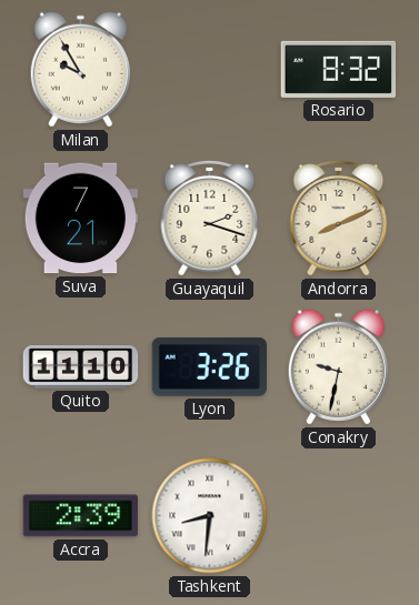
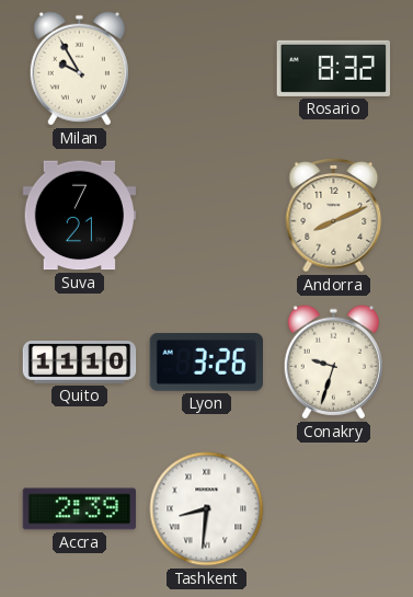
Guayaquil: 2:18 -> none
Conakry: 9:32 -> 9:33
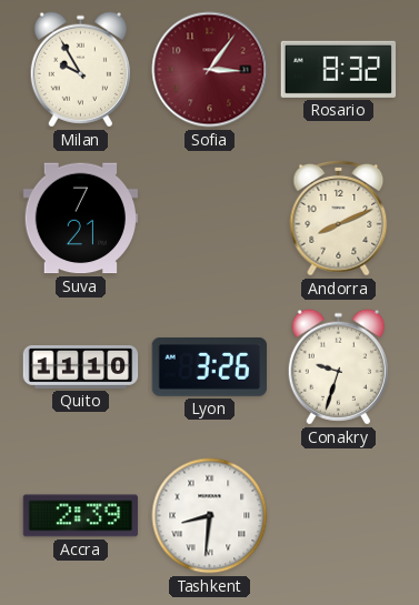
Sofia: none -> 3:06
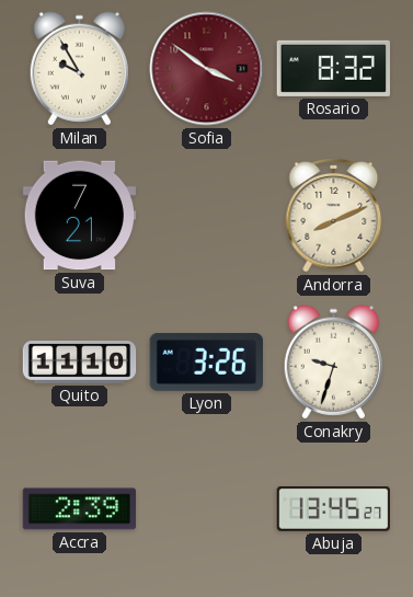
Sofia: 3:06 -> 3:51
Tashkent: 8:31 -> none
Abuja: none -> 13:45
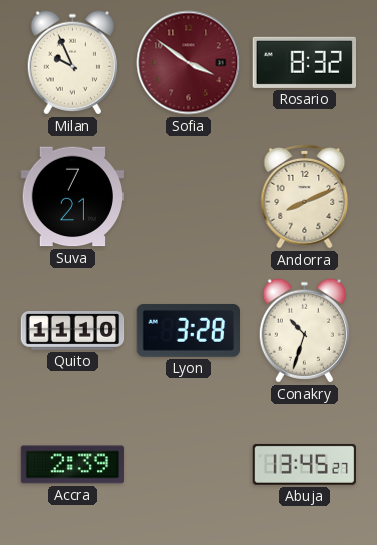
Milan: 9:55 -> 9:56
Lyon: 3:26 -> 3:28
Conakry: 9:33 -> 10:33
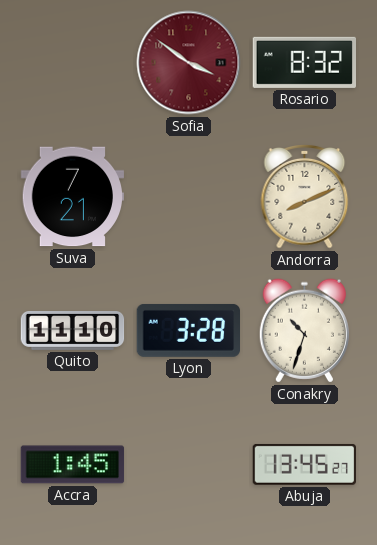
Milan: 9:56 -> none
Accra: 2:39 -> 1:45
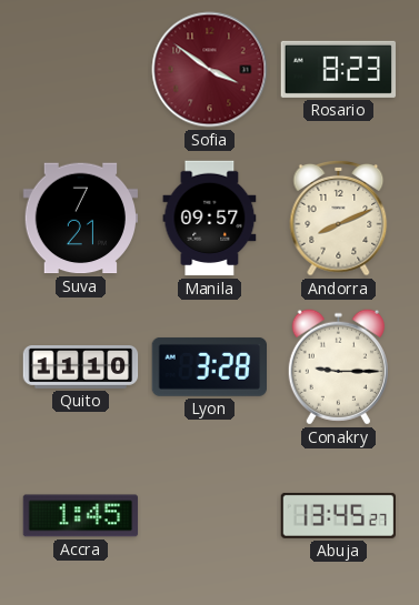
Rosario: 8:32 -> 8:23
Manila: none -> 09:57
Conakry: 10:33 -> 9:15
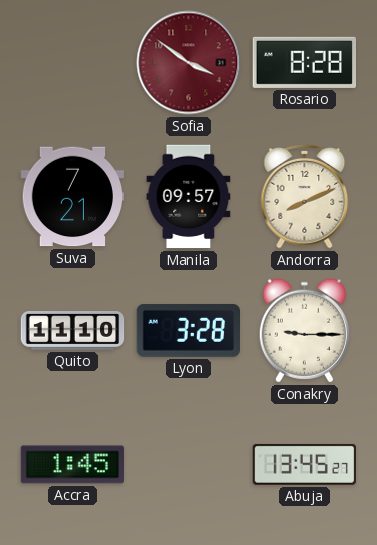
Rosario: 8:23 -> 8:28
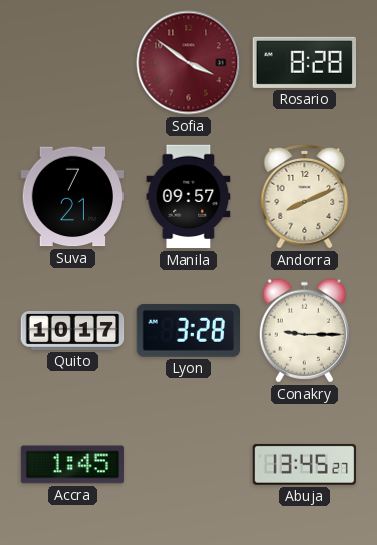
Quito: 11:10 -> 10:17
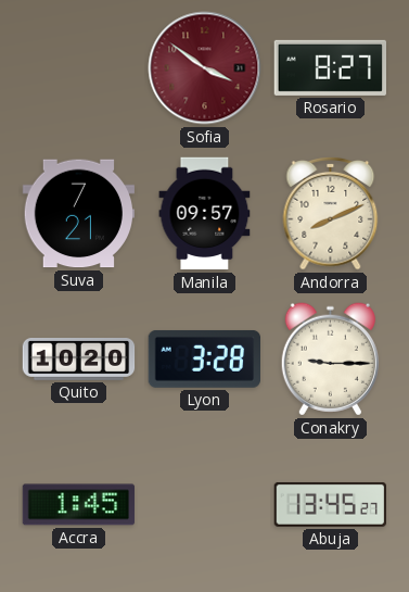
Rosario: 8:28 -> 8:27
Quito: 10:17 -> 10:20
